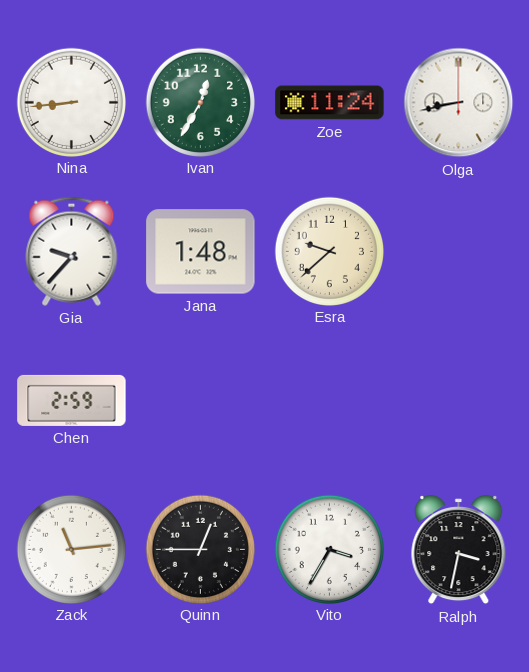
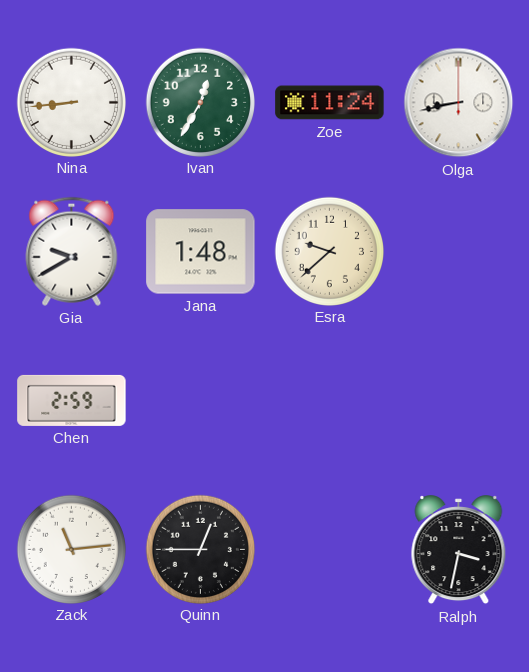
Gia: 9:37 -> 9:40
Vito: 3:35 -> none
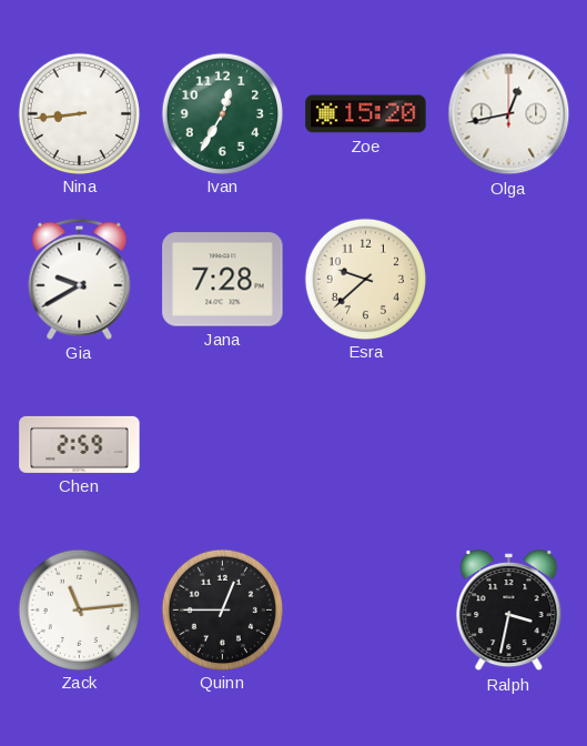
Zoe: 11:24 -> 15:20
Olga: 8:43 -> 12:43
Jana: 1:48 -> 7:28
